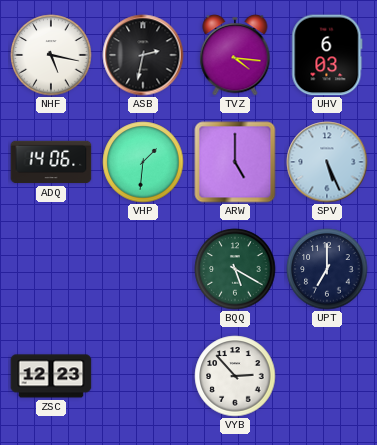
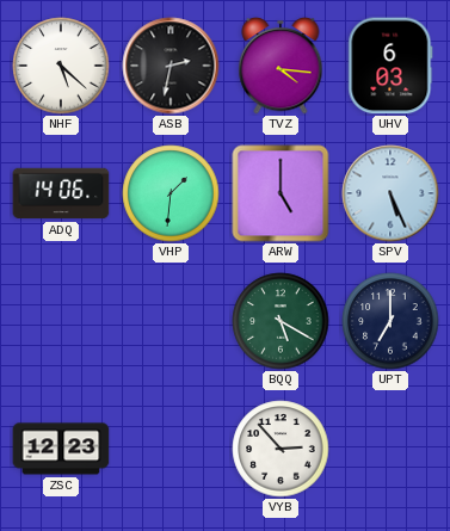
NHF: 5:17 -> 5:22
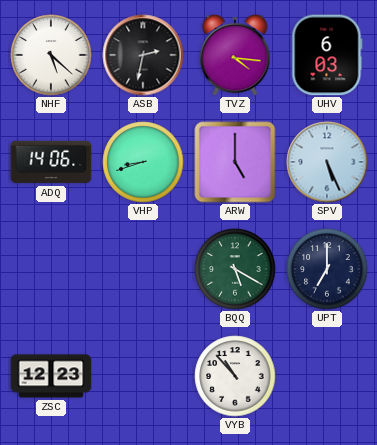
VHP: 1:31 -> 8:42
VYB: 2:53 -> 10:53
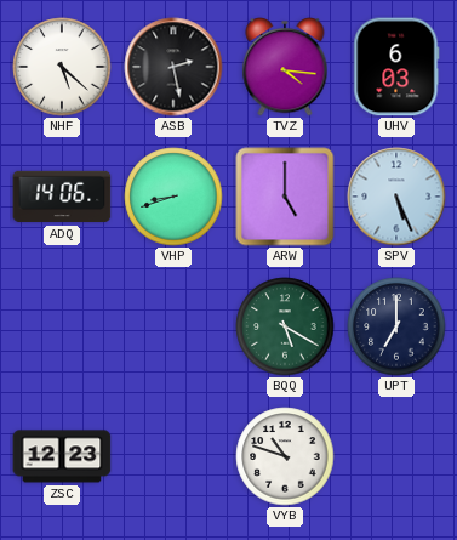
ASB: 2:32 -> 2:28
VYB: 10:53 -> 10:48
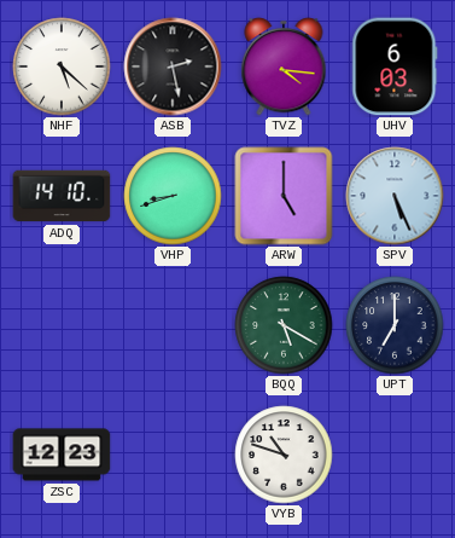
ADQ: 14:06 -> 14:10
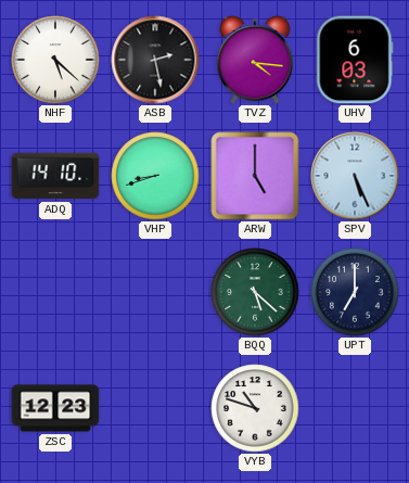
BQQ: 5:20 -> 5:22
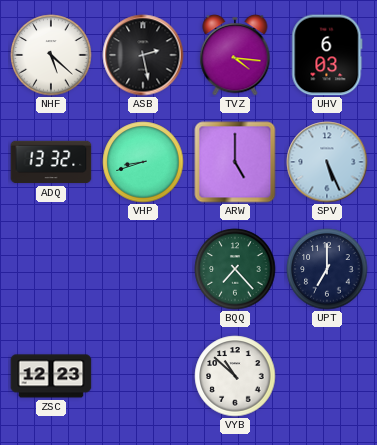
ADQ: 14:10 -> 13:32
BQQ: 5:22 -> 7:23
VYB: 10:48 -> 10:52
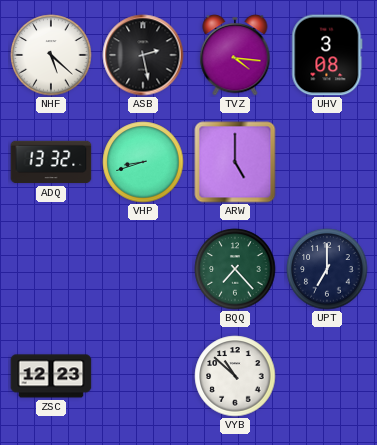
UHV: 6:03 -> 3:08
SPV: 5:26 -> none
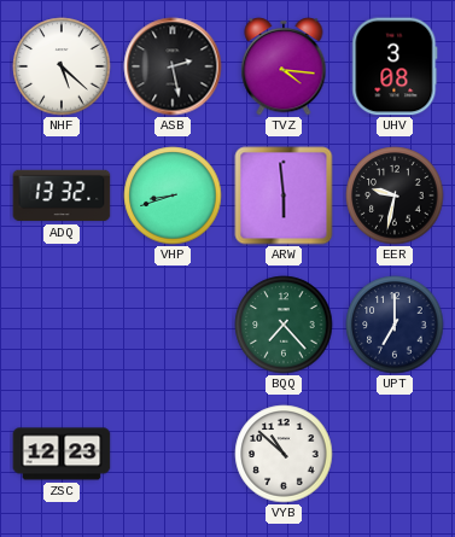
ARW: 5:00 -> 5:59
EER: none -> 9:32
